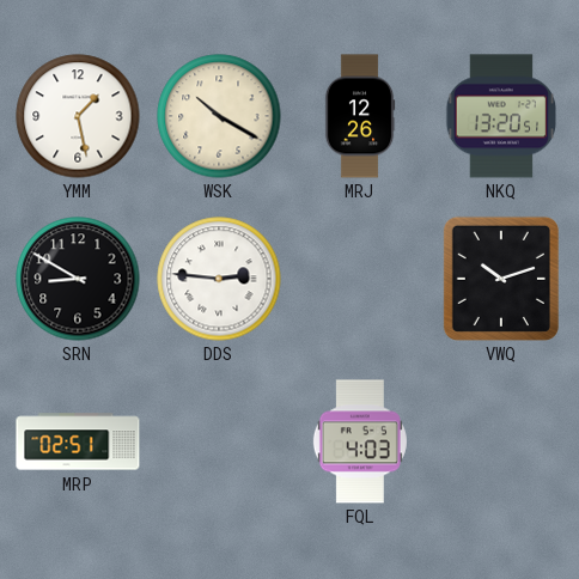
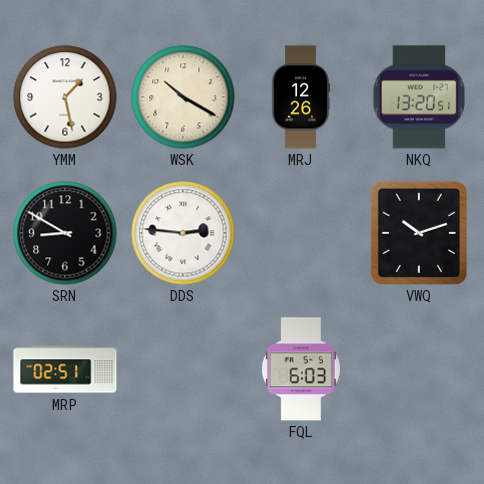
FQL: 4:03 -> 6:03
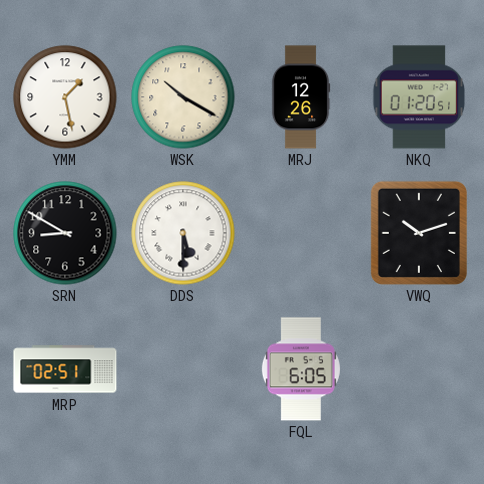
NKQ: 13:20 -> 01:20
DDS: 2:46 -> 5:30
FQL: 6:03 -> 6:05
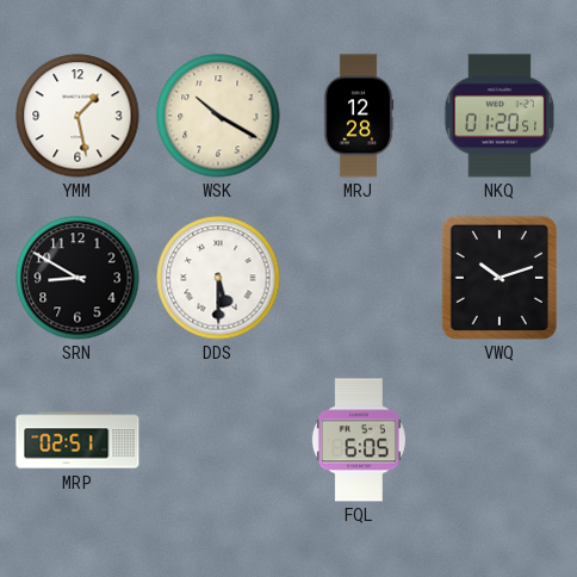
MRJ: 12:26 -> 12:28
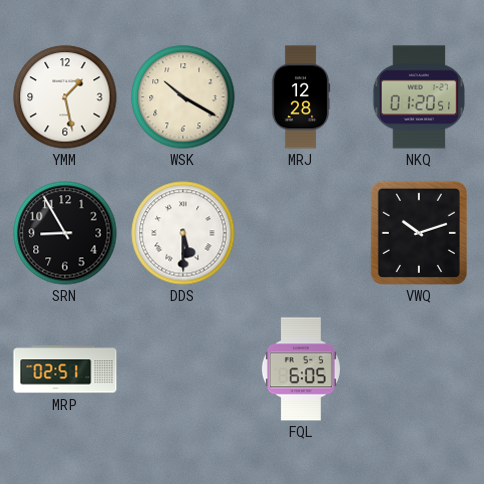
SRN: 8:50 -> 8:55
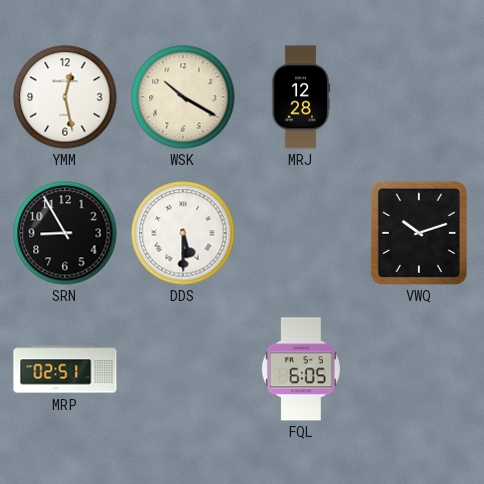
YMM: 1:28 -> 12:28
NKQ: 01:20 -> none
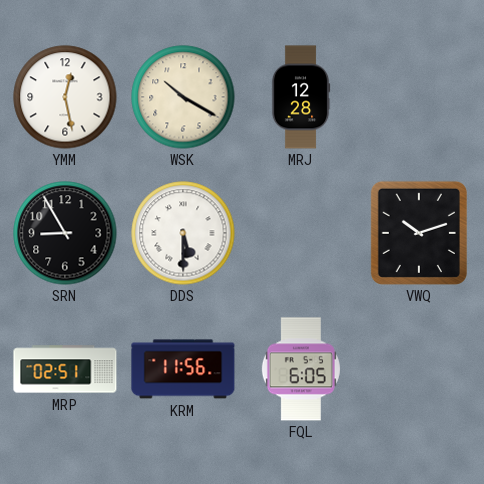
KRM: none -> 11:56
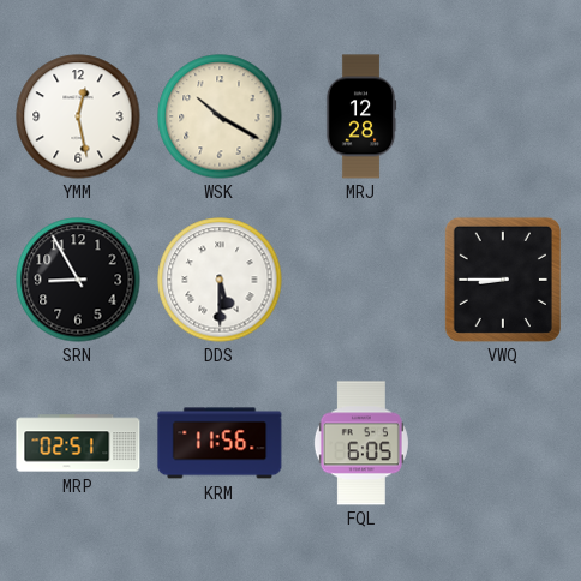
VWQ: 10:12 -> 8:45
